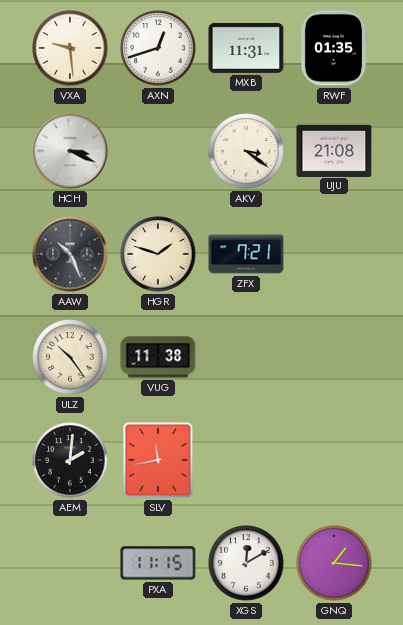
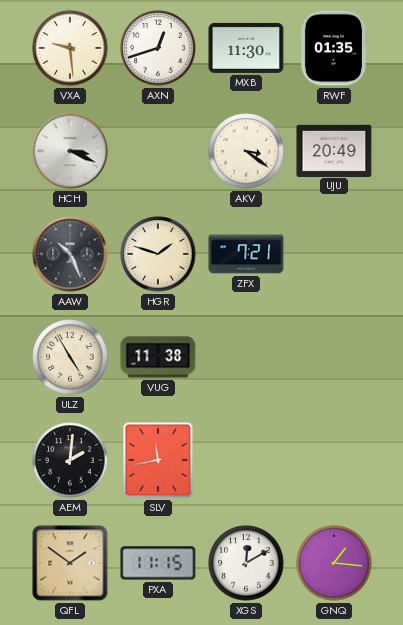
MXB: 11:31 -> 11:30
UJU: 21:08 -> 20:49
ULZ: 10:24 -> 4:55
QFL: none -> 1:51
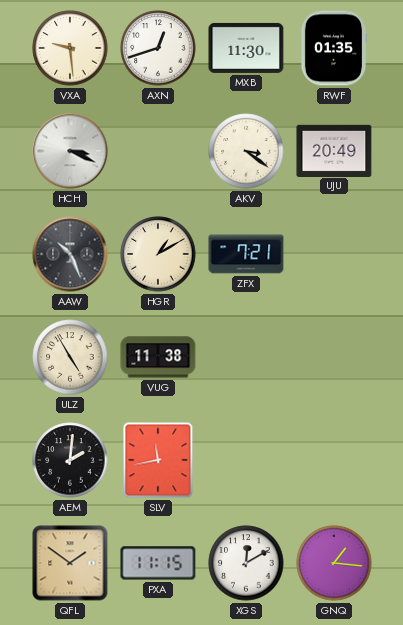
HGR: 1:48 -> 1:10
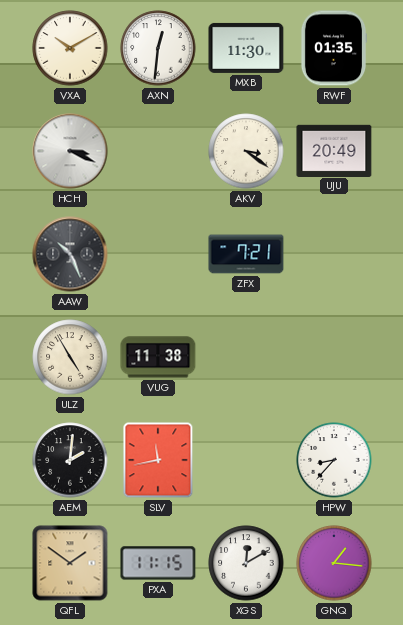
VXA: 9:29 -> 10:10
AXN: 12:42 -> 12:31
HGR: 1:10 -> none
HPW: none -> 8:37
